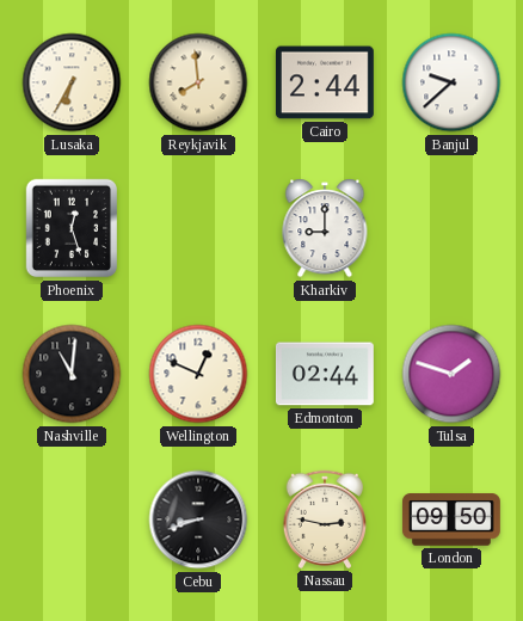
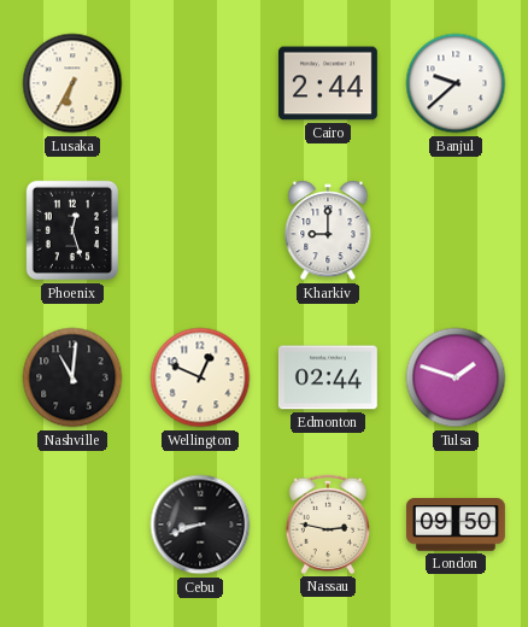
Reykjavik: 7:59 -> none
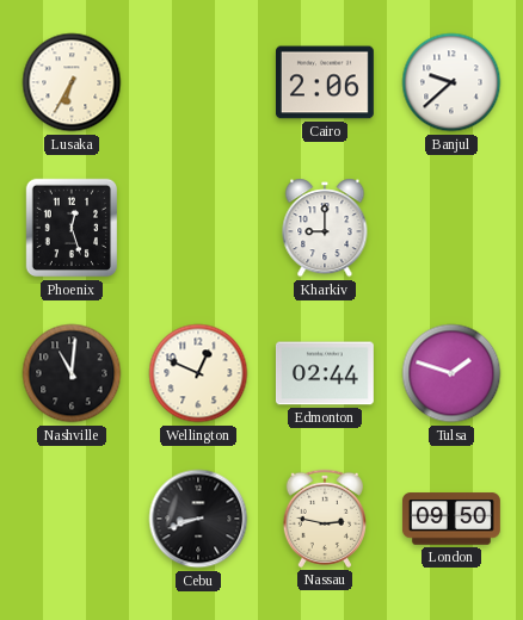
Cairo: 2:44 -> 2:06
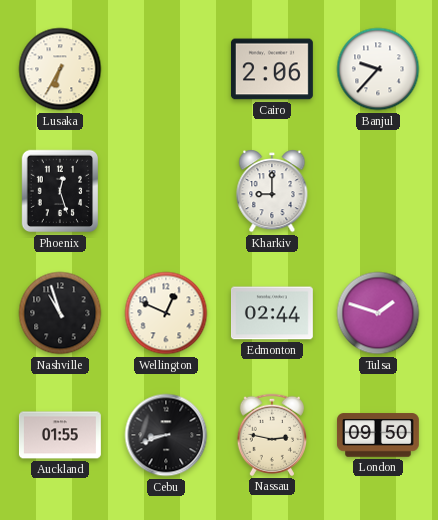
Banjul: 9:38 -> 9:37
Nashville: 11:01 -> 10:57
Auckland: none -> 01:55
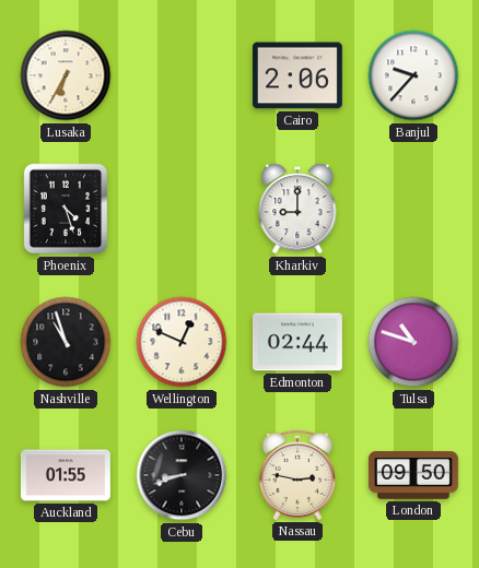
Phoenix: 12:27 -> 4:27
Tulsa: 1:48 -> 10:48
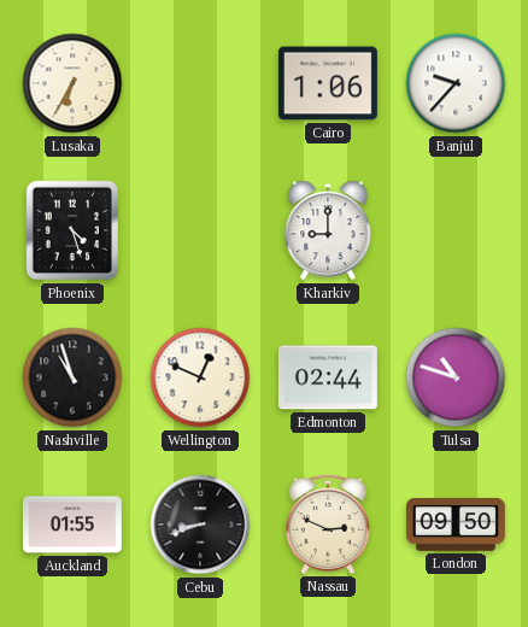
Cairo: 2:06 -> 1:06
Nassau: 2:47 -> 2:49
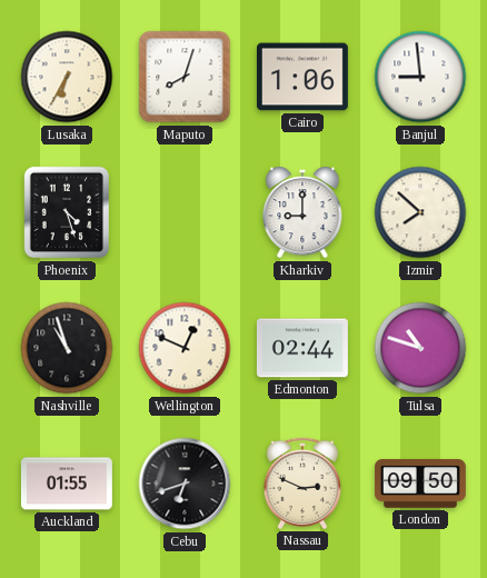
Maputo: none -> 8:03
Banjul: 9:37 -> 8:59
Izmir: none -> 7:52
Cebu: 8:42 -> 6:42
